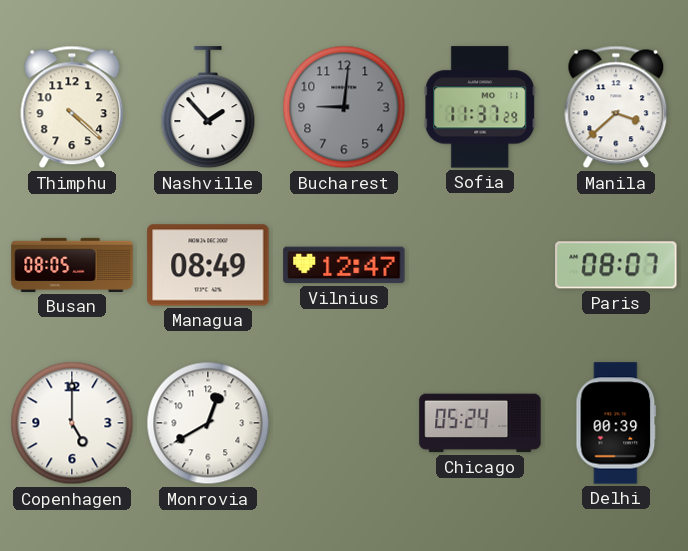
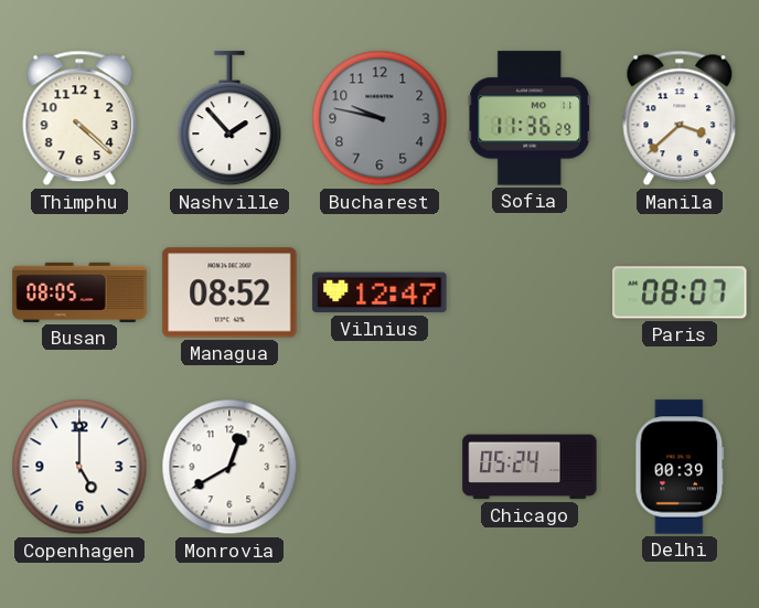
Bucharest: 9:01 -> 9:47
Sofia: 11:37 -> 11:36
Managua: 08:49 -> 08:52
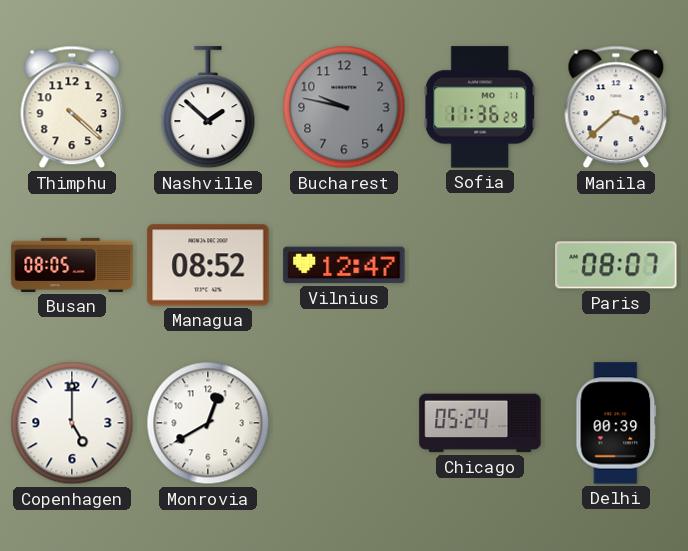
Nashville: 1:53 -> 1:52
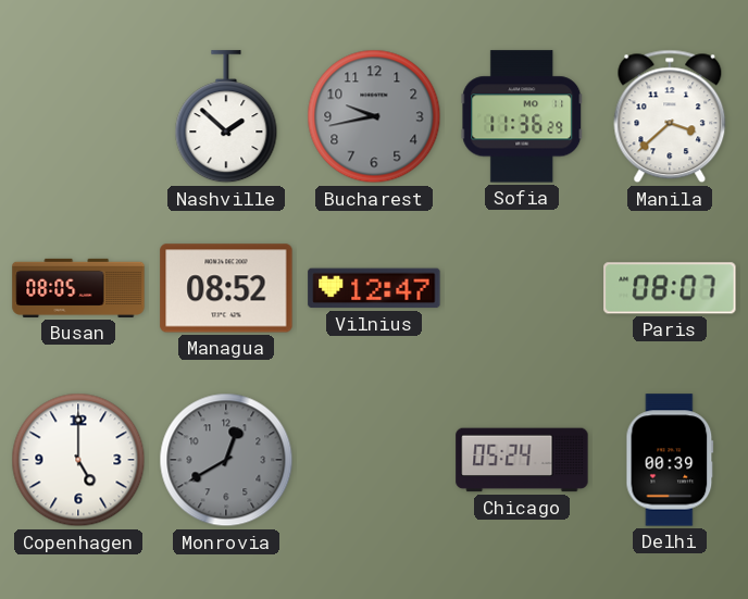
Thimphu: 4:22 -> none
Bucharest: 9:47 -> 9:43
Monrovia dial: white -> grey
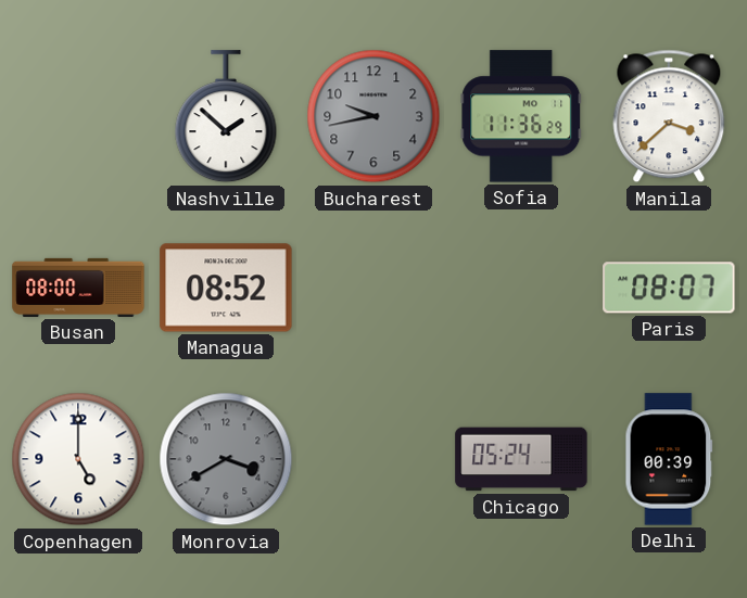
Busan: 08:05 -> 08:00
Vilnius: 12:47 -> none
Monrovia: 12:40 -> 3:40
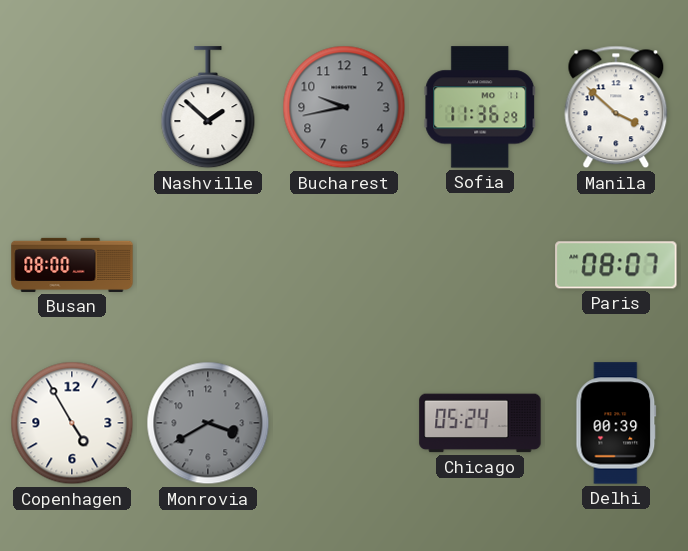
Manila: 3:38 -> 3:52
Managua: 08:52 -> none
Copenhagen: 5:00 -> 4:55
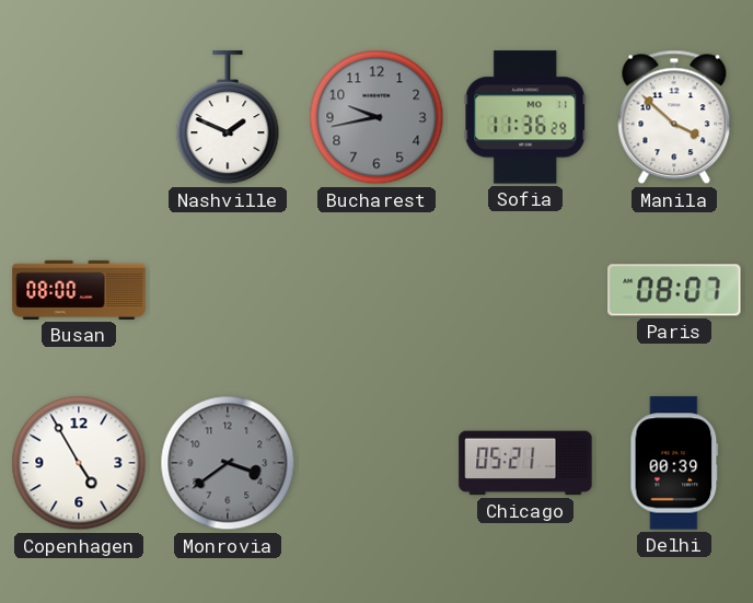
Nashville: 1:52 -> 1:49
Monrovia: 3:40 -> 3:39
Chicago: 05:24 -> 05:21
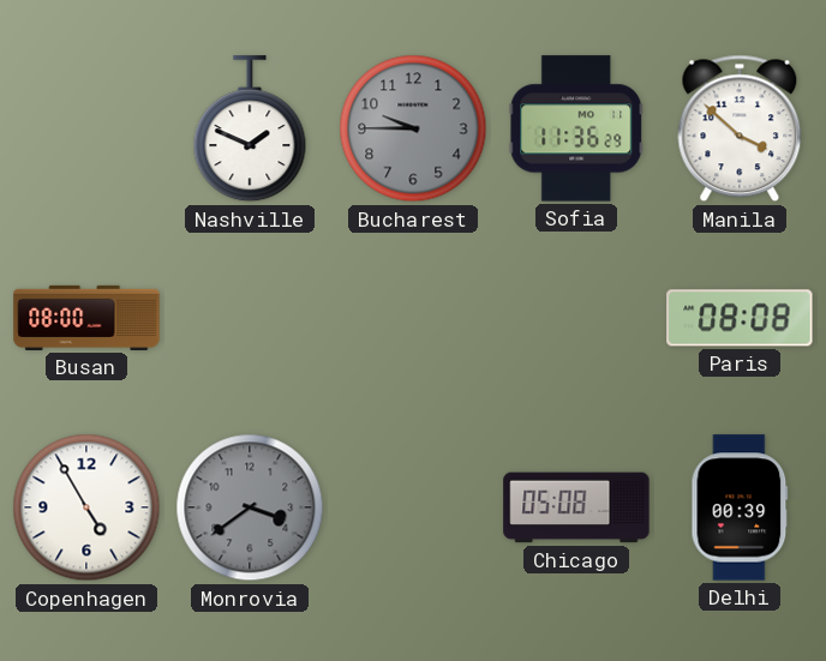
Bucharest: 9:43 -> 9:45
Paris: 08:07 -> 08:08
Chicago: 05:21 -> 05:08
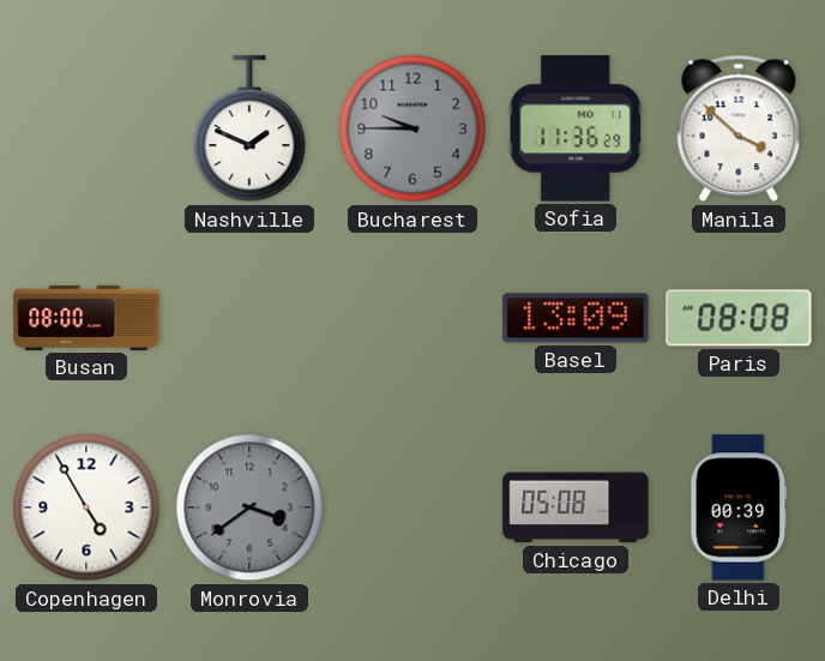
Basel: none -> 13:09
